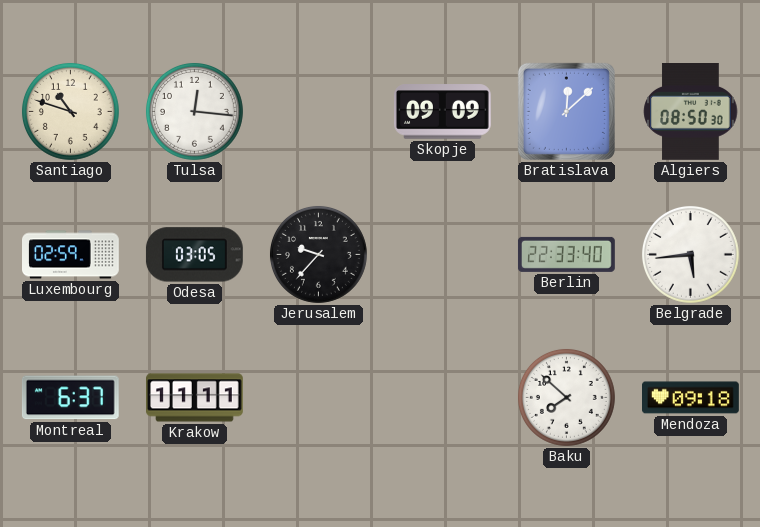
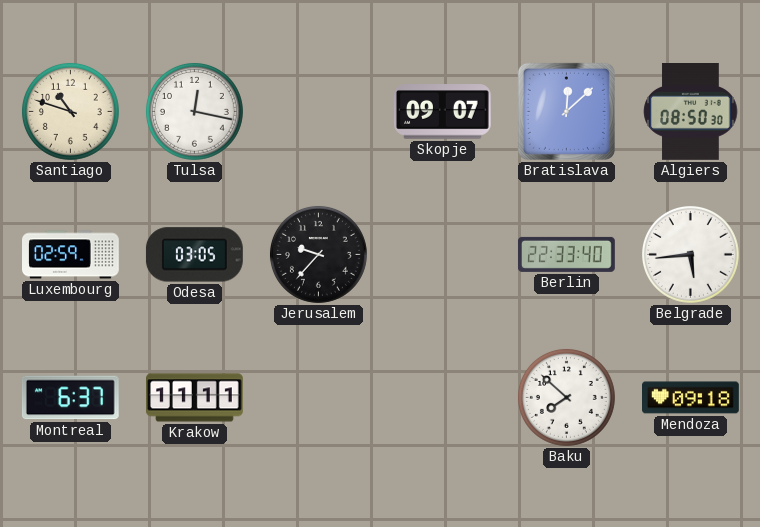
Tulsa: 12:16 -> 12:17
Skopje: 09:09 -> 09:07
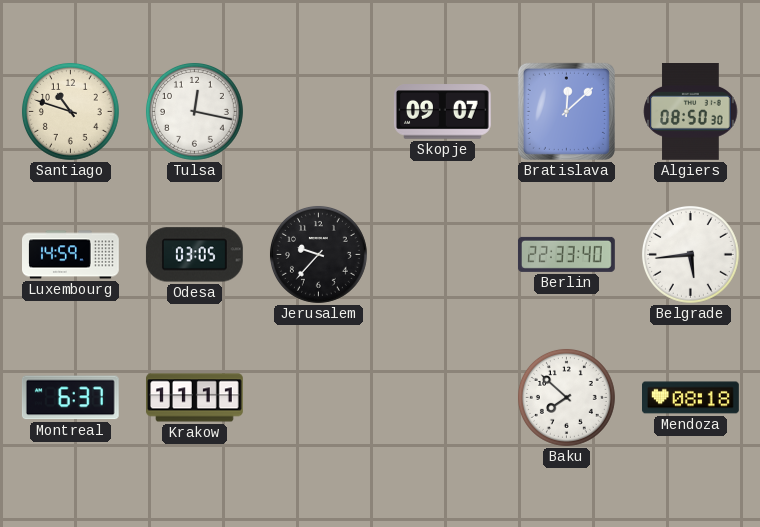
Luxembourg: 02:59 -> 14:59
Mendoza: 09:18 -> 08:18
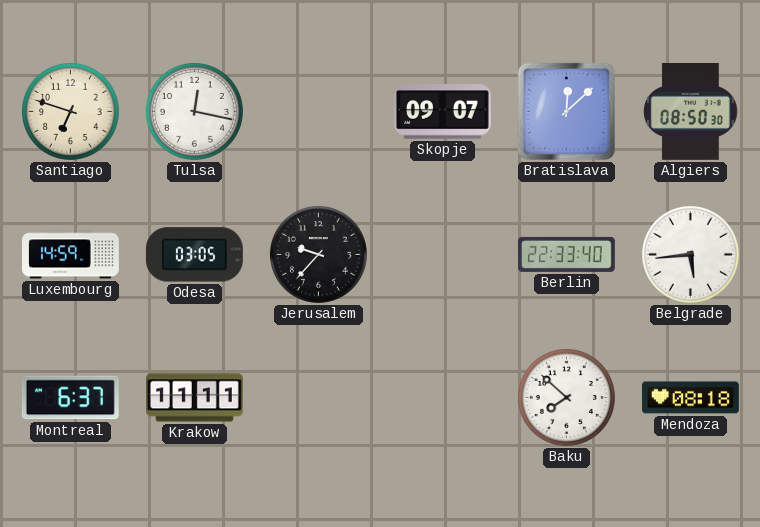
Santiago: 10:48 -> 6:48
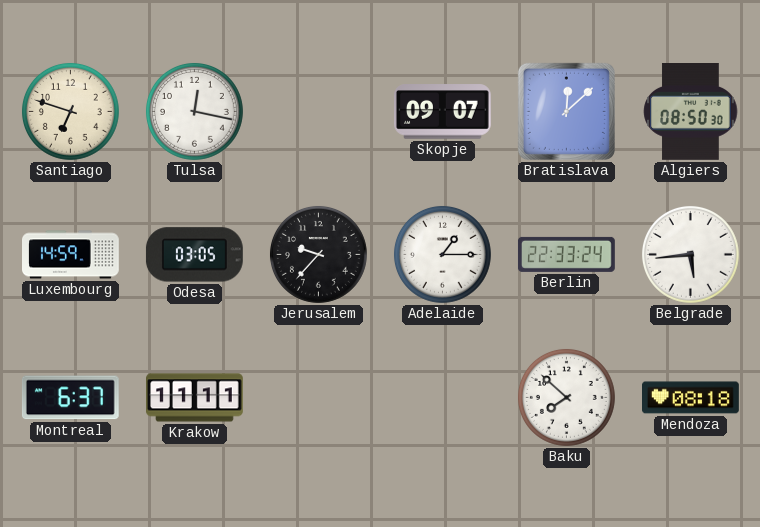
Adelaide: none -> 1:15
Berlin: 22:33:40 -> 22:33:24
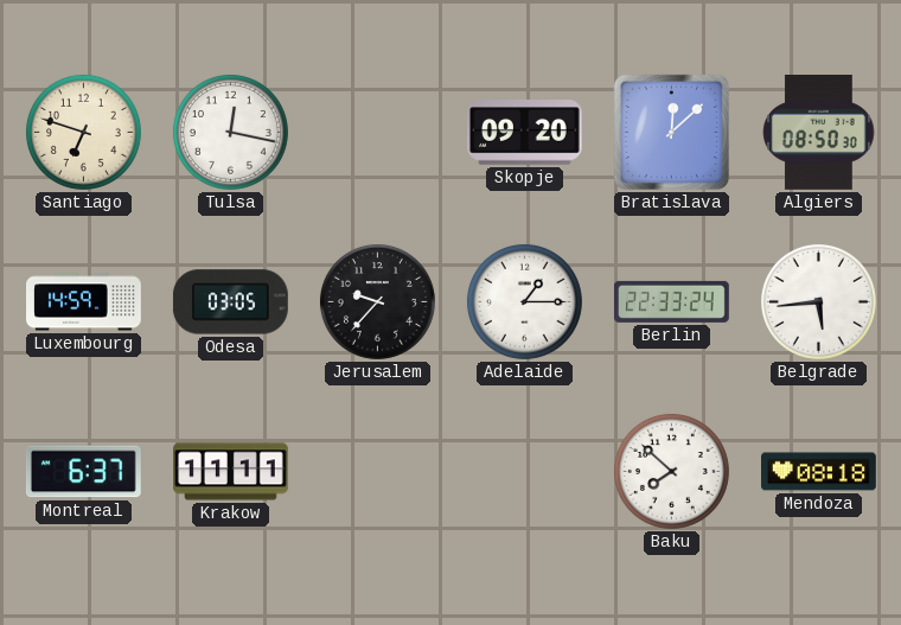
Skopje: 09:07 -> 09:20
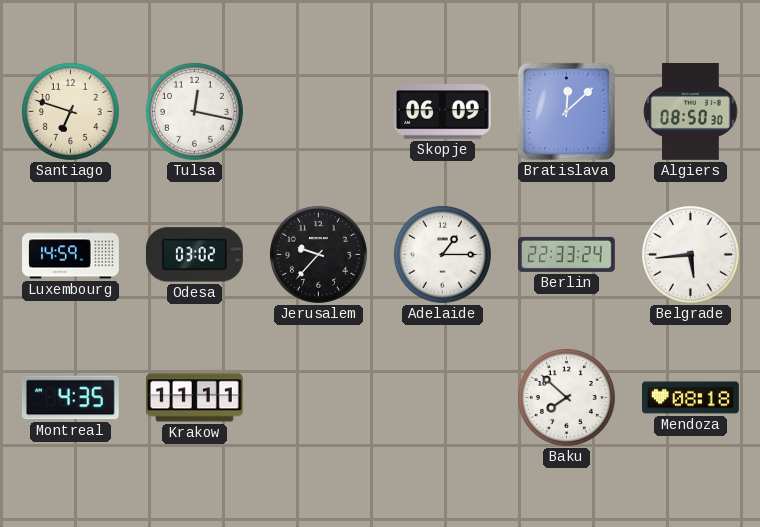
Skopje: 09:20 -> 06:09
Odesa: 03:05 -> 03:02
Montreal: 6:37 -> 4:35
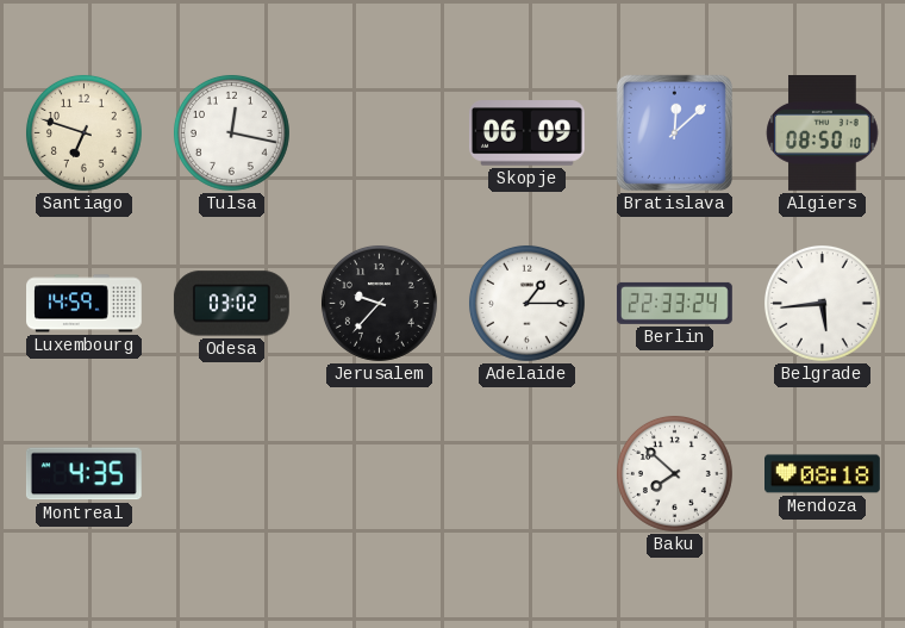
Algiers: 08:50:30 -> 08:50:10
Krakow: 11:11 -> none
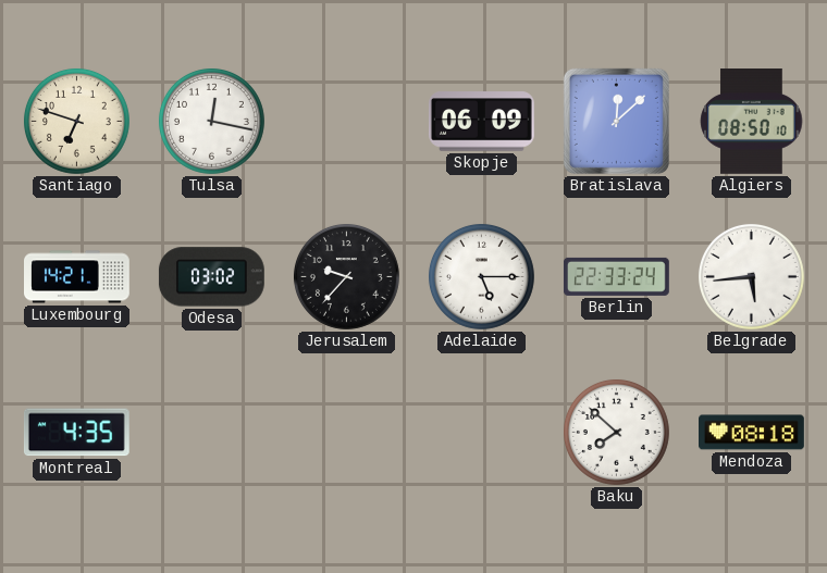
Luxembourg: 14:59 -> 14:21
Adelaide: 1:15 -> 5:15
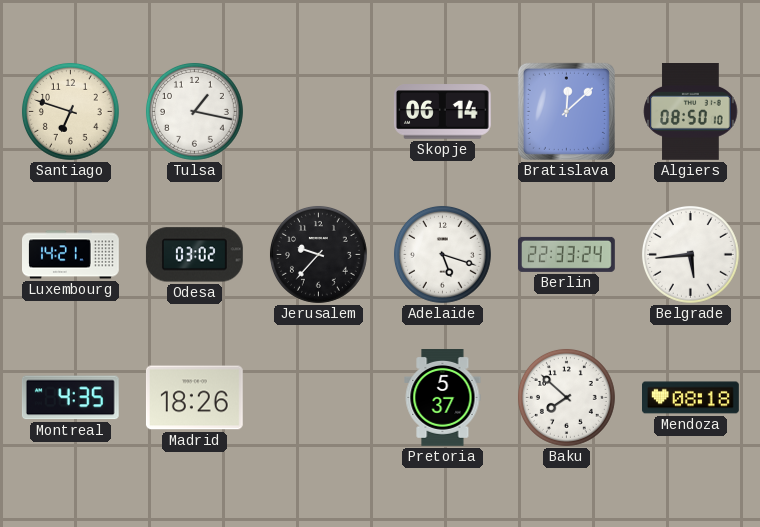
Tulsa: 12:17 -> 1:17
Skopje: 06:09 -> 06:14
Adelaide: 5:15 -> 5:18
Madrid: none -> 18:26
Pretoria: none -> 5:37
